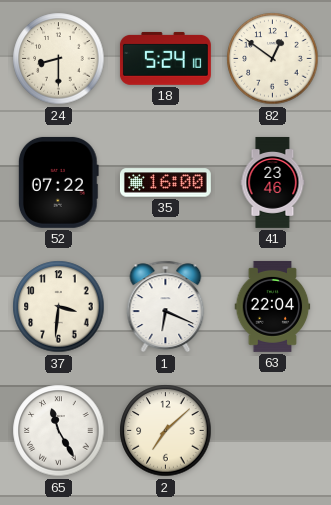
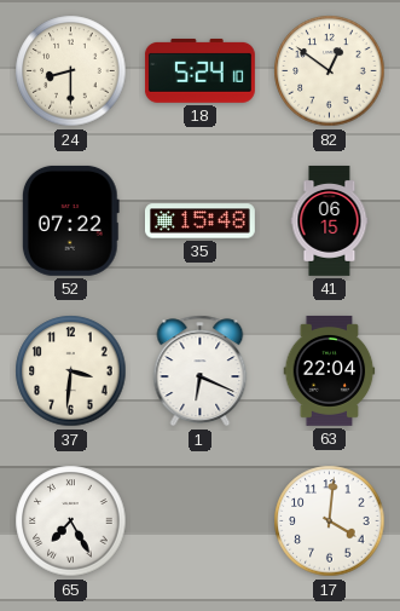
35: 16:00 -> 15:48
41: 23:46 -> 06:15
65: 11:25 -> 7:25
2: 7:08 -> none
17: none -> 4:01
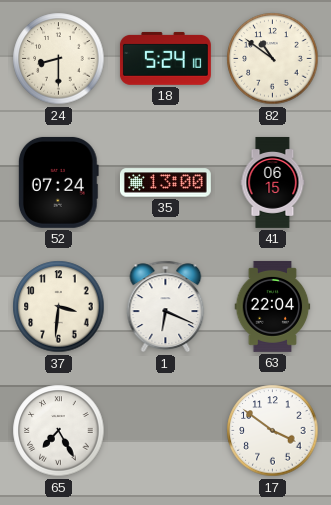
82: 12:51 -> 10:51
52: 07:22 -> 07:24
35: 15:48 -> 13:00
17: 4:01 -> 3:51
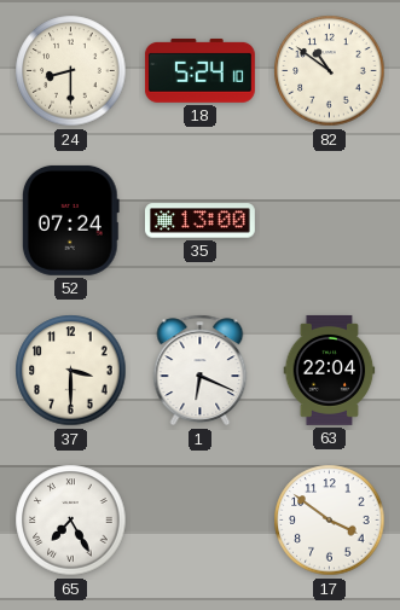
41: 06:15 -> none
37: 3:31 -> 3:30
